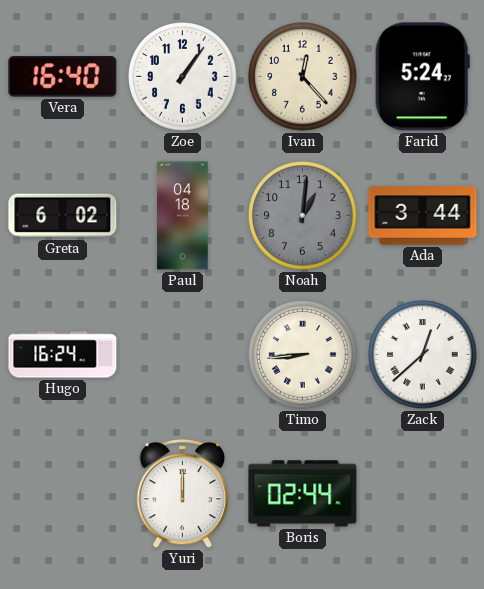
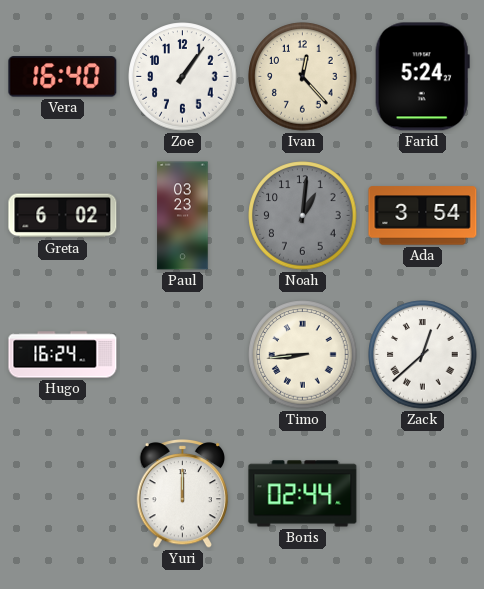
Paul: 04:18 -> 03:23
Ada: 3:44 -> 3:54
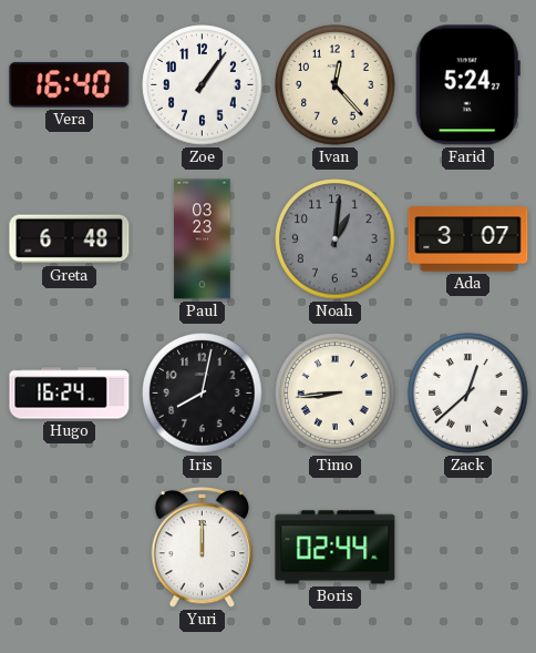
Greta: 6:02 -> 6:48
Ada: 3:54 -> 3:07
Iris: none -> 8:02
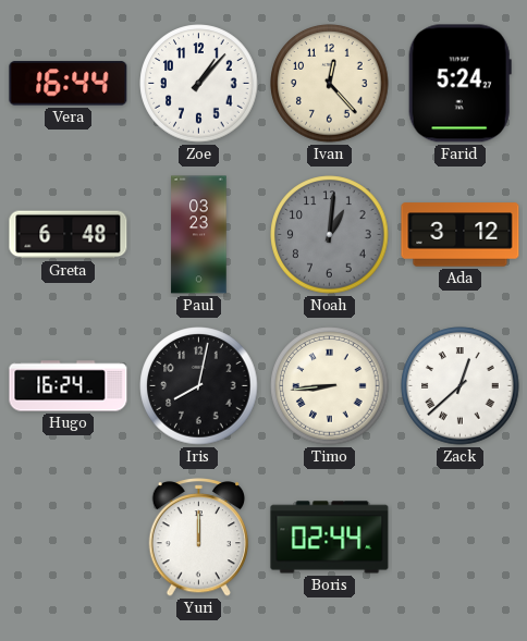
Vera: 16:40 -> 16:44
Zoe: 1:06 -> 1:07
Ada: 3:07 -> 3:12
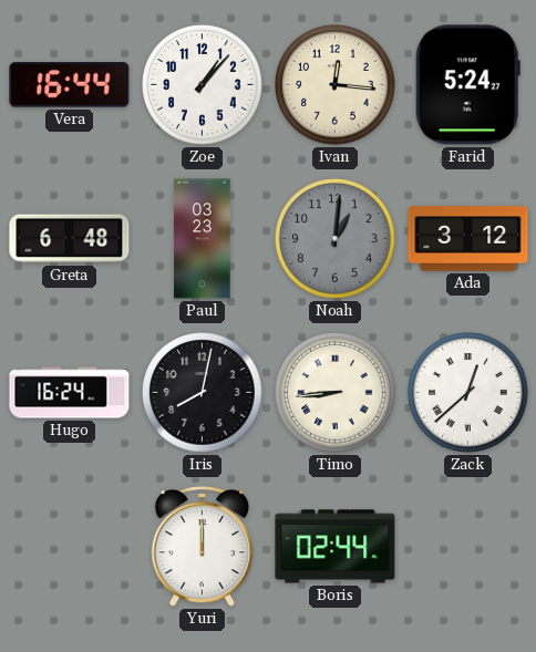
Ivan: 12:23 -> 12:16
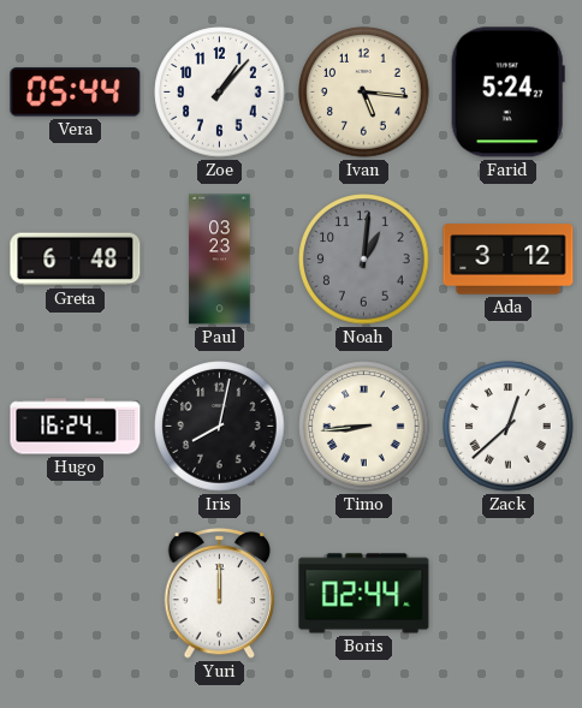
Vera: 16:44 -> 05:44
Ivan: 12:16 -> 5:16
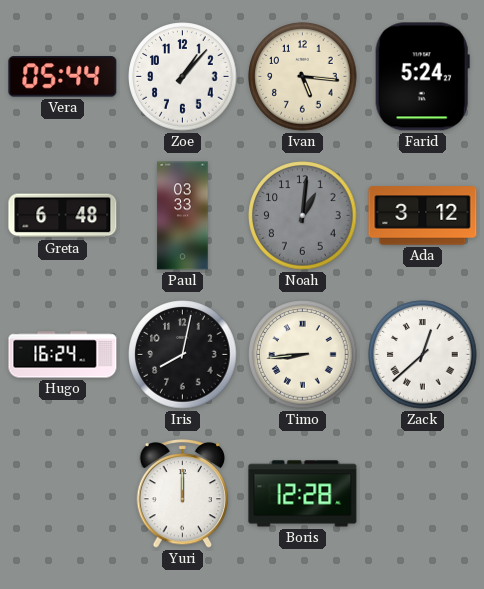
Paul: 03:23 -> 03:33
Boris: 02:44 -> 12:28
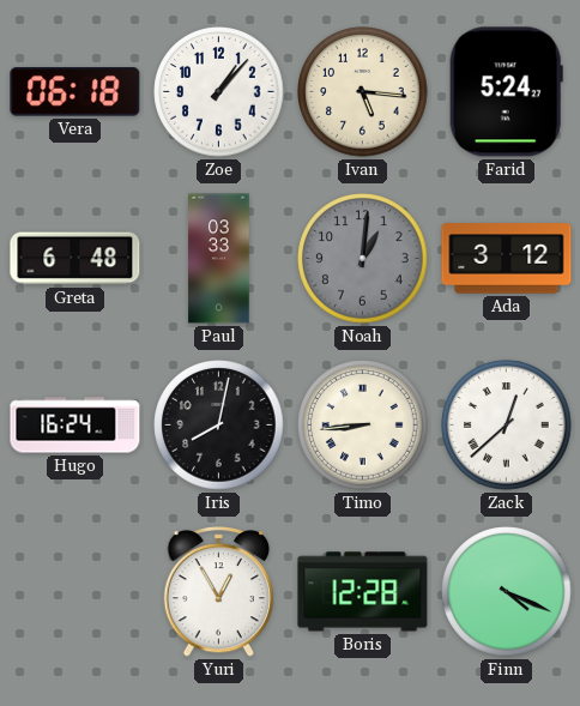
Vera: 05:44 -> 06:18
Yuri: 12:00 -> 12:55
Finn: none -> 4:19
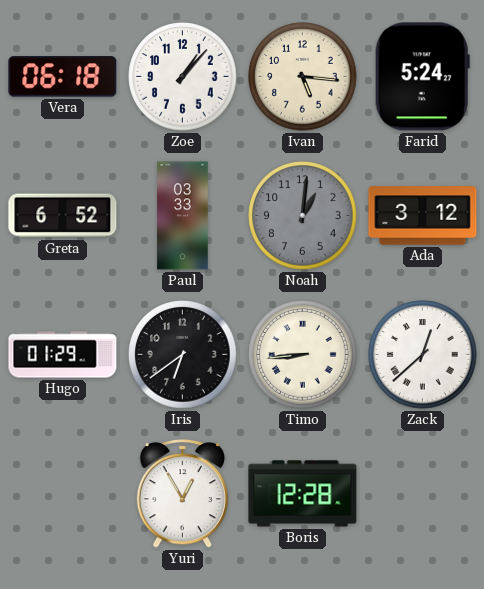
Greta: 6:48 -> 6:52
Hugo: 16:24 -> 01:29
Iris: 8:02 -> 6:39
Finn: 4:19 -> none
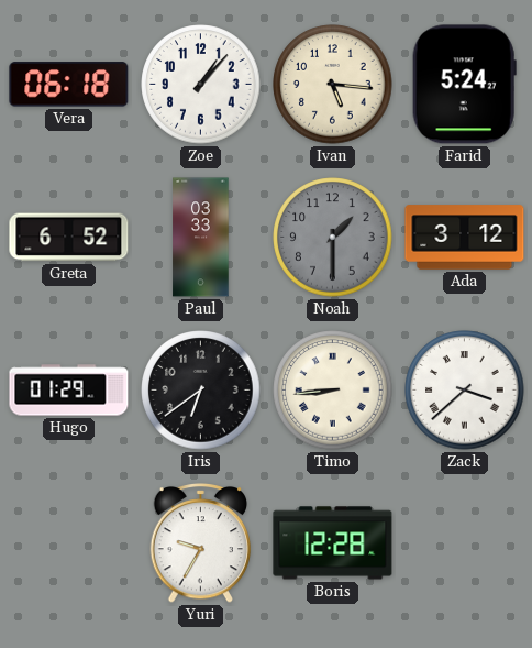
Noah: 1:01 -> 1:30
Zack: 12:38 -> 3:38
Yuri: 12:55 -> 9:35
